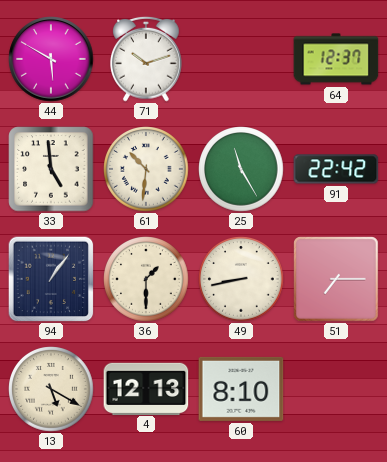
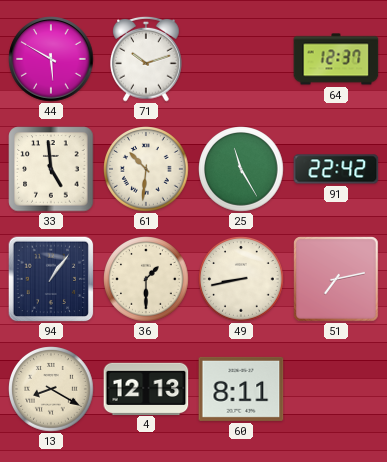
51: 7:15 -> 7:13
13: 5:20 -> 8:20
60: 8:10 -> 8:11
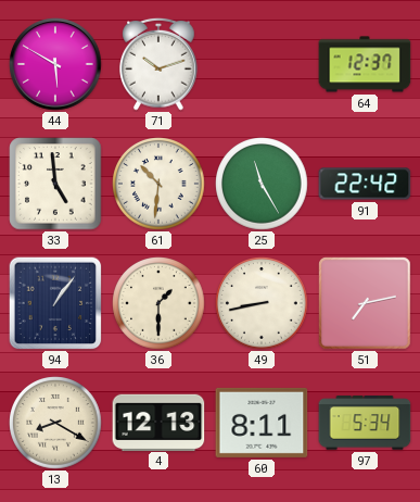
97: none -> 5:34
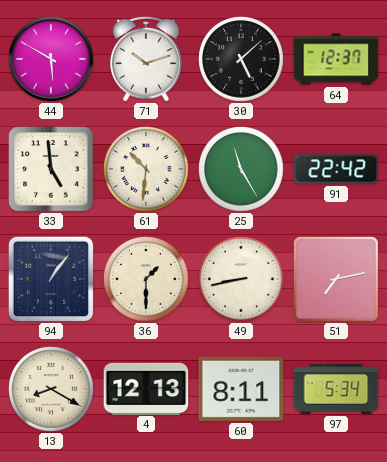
30: none -> 5:08
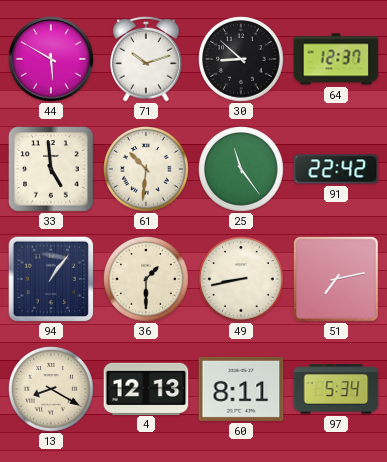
30: 5:08 -> 8:52
25: 11:25 -> 11:24
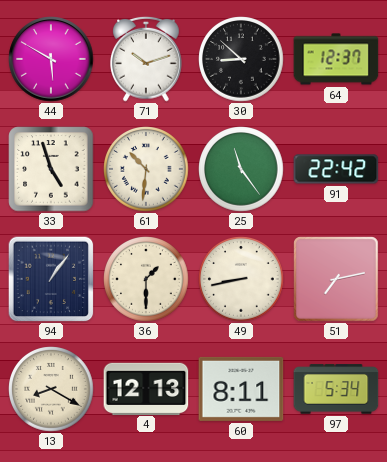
33: 4:59 -> 4:57
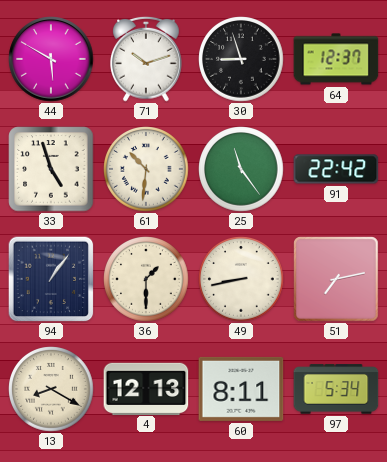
30: 8:52 -> 8:57
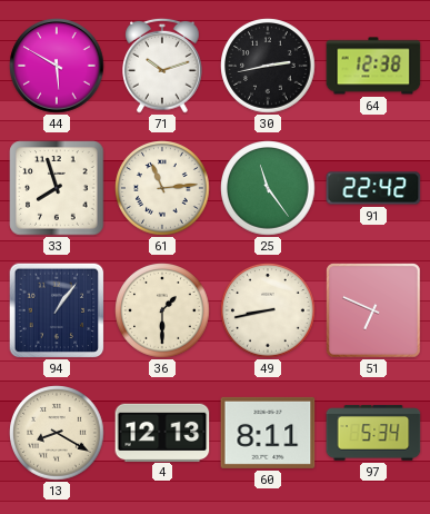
30: 8:57 -> 2:43
64: 12:37 -> 12:38
33: 4:57 -> 7:57
61: 10:31 -> 11:14
51: 7:13 -> 6:49
